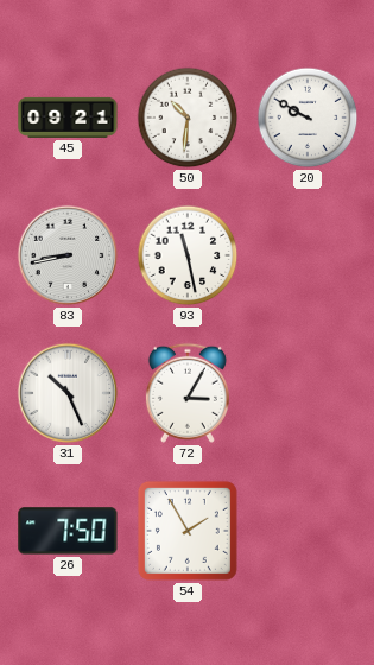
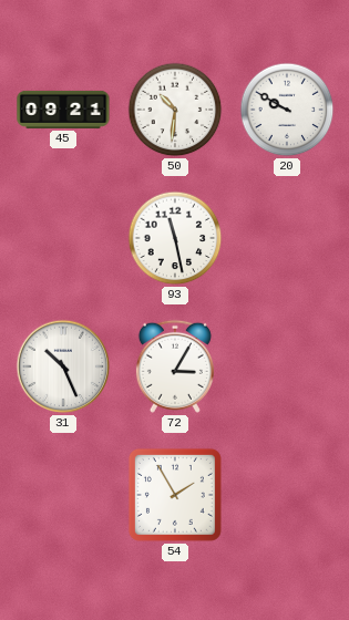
83: 8:43 -> none
26: 7:50 -> none
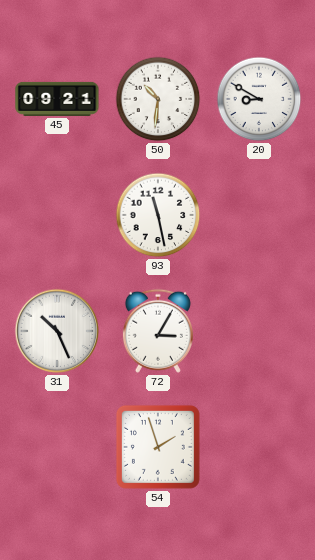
20: 9:50 -> 8:50
54: 1:55 -> 1:57
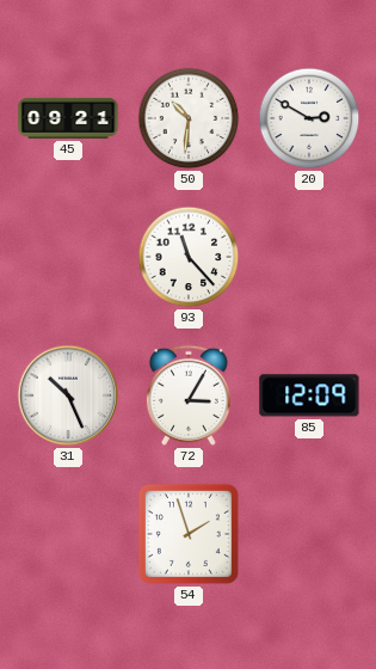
20: 8:50 -> 2:50
93: 11:28 -> 11:23
85: none -> 12:09
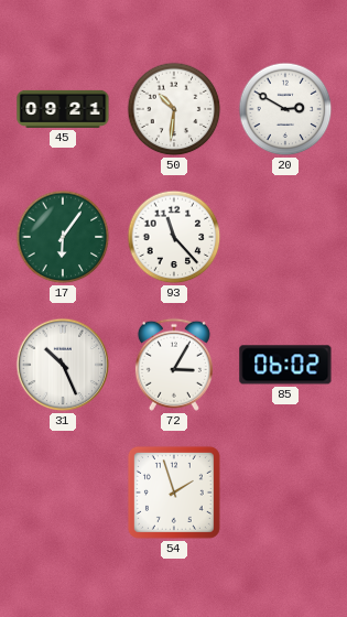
17: none -> 6:06
85: 12:09 -> 06:02
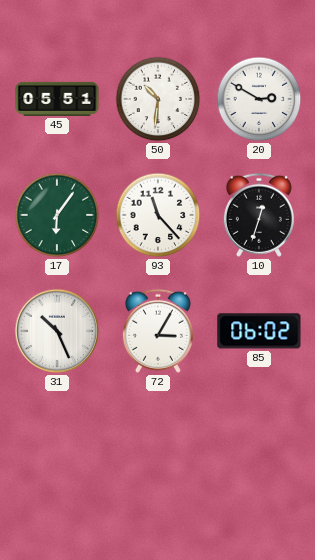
45: 09:21 -> 05:51
10: none -> 12:33
54: 1:57 -> none
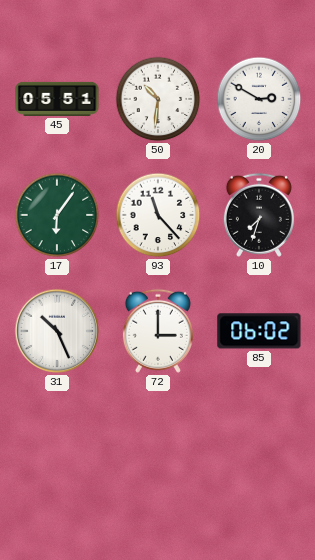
10: 12:33 -> 7:33
72: 3:05 -> 3:00
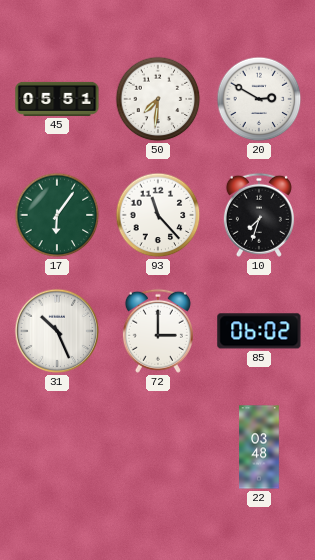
50: 10:31 -> 7:31
22: none -> 03:48
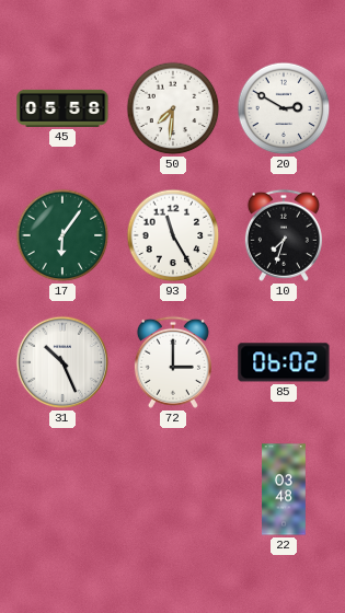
45: 05:51 -> 05:58
93: 11:23 -> 11:25
